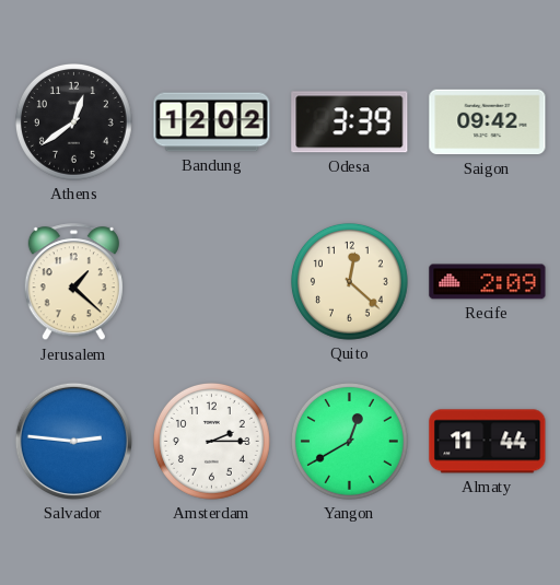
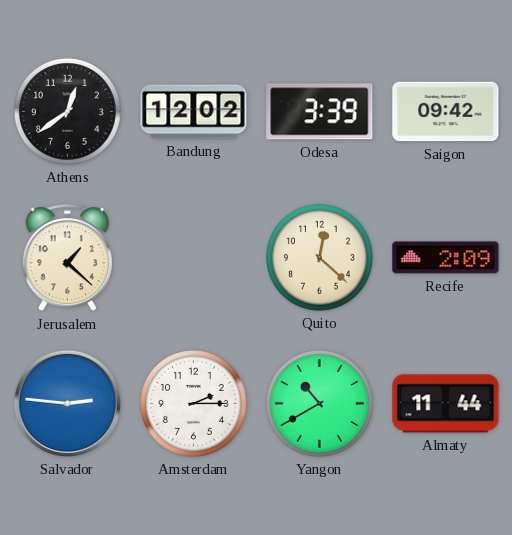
Yangon: 12:40 -> 10:40
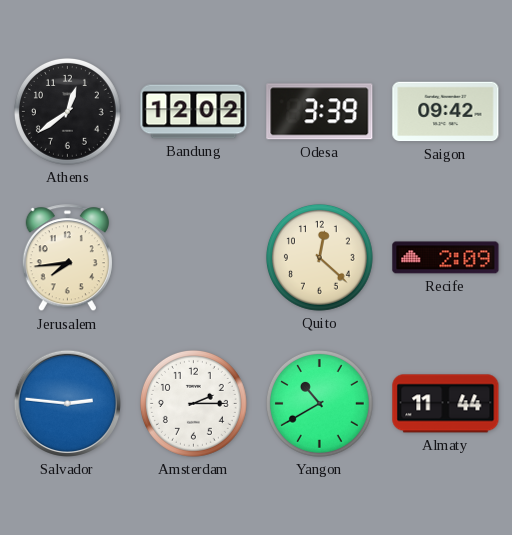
Jerusalem: 1:22 -> 7:44
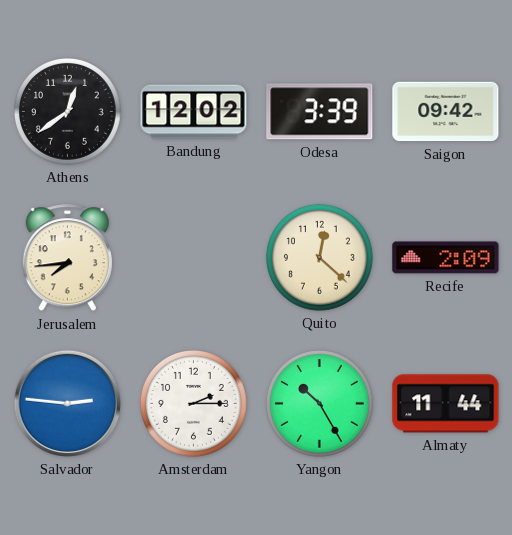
Yangon: 10:40 -> 10:25
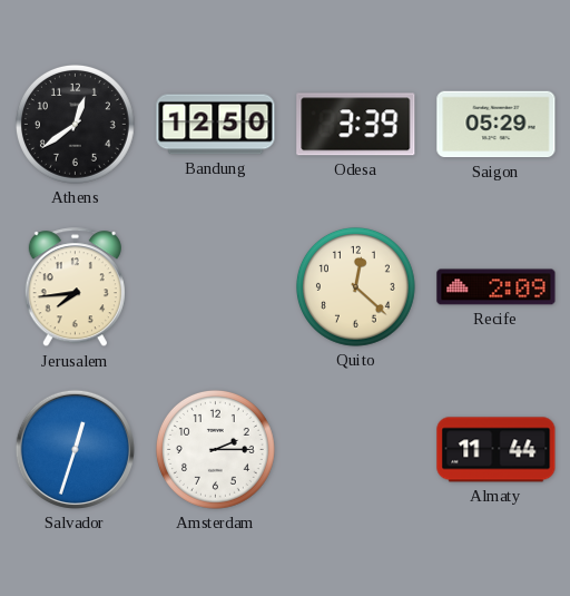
Bandung: 12:02 -> 12:50
Saigon: 09:42 -> 05:29
Salvador: 2:46 -> 12:33
Yangon: 10:25 -> none
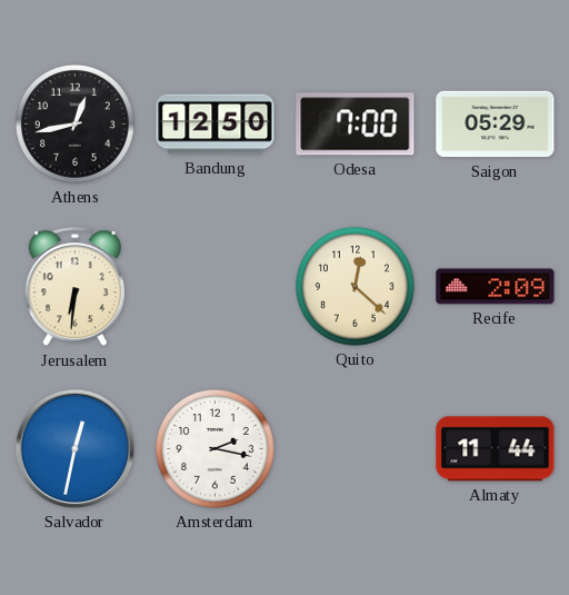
Athens: 12:39 -> 12:43
Odesa: 3:39 -> 7:00
Jerusalem: 7:44 -> 6:31
Salvador: 12:33 -> 12:32
Amsterdam: 2:15 -> 2:17
